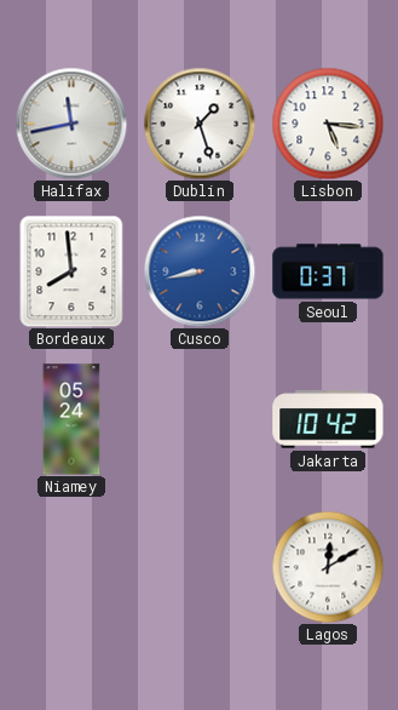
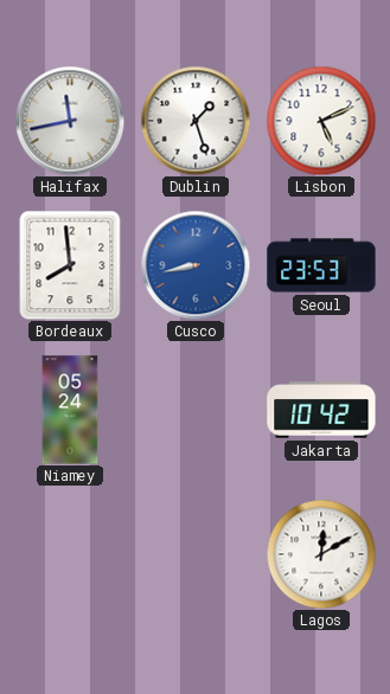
Lisbon: 5:16 -> 5:11
Seoul: 0:37 -> 23:53
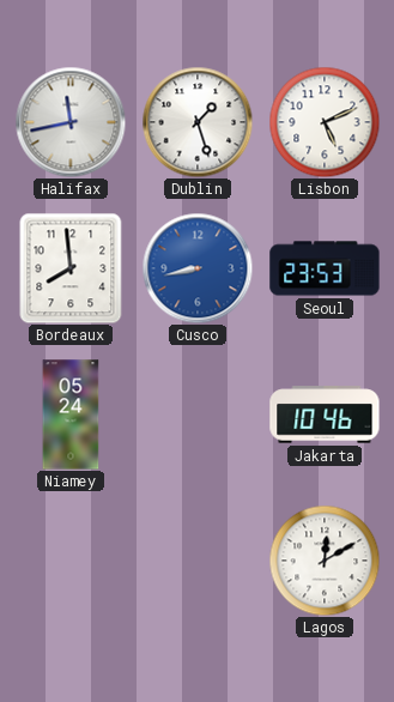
Jakarta: 10:42 -> 10:46
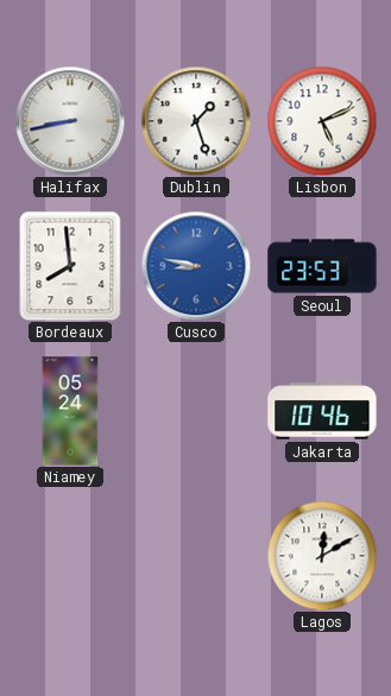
Halifax: 11:43 -> 8:43
Cusco: 8:43 -> 8:47
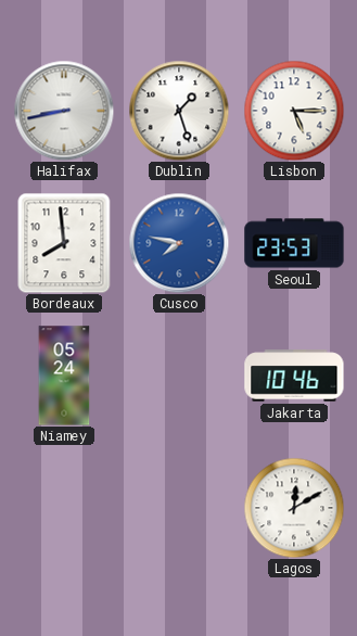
Lisbon: 5:11 -> 5:15
Cusco: 8:47 -> 7:47
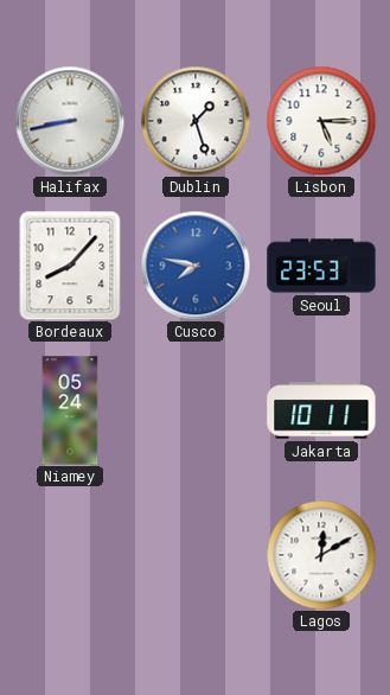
Bordeaux: 7:59 -> 8:07
Jakarta: 10:46 -> 10:11
